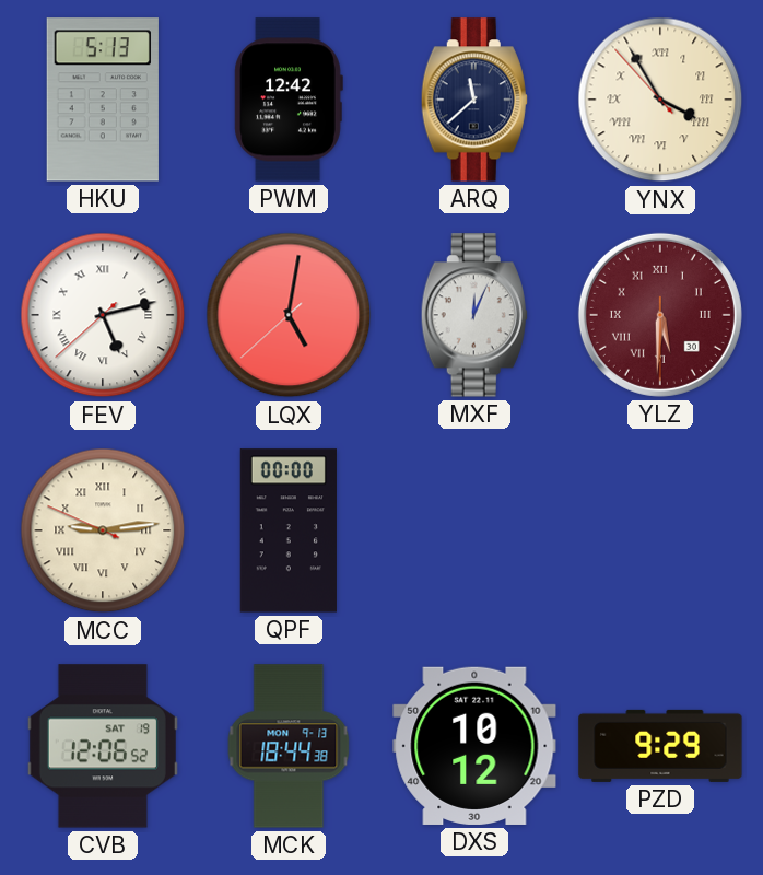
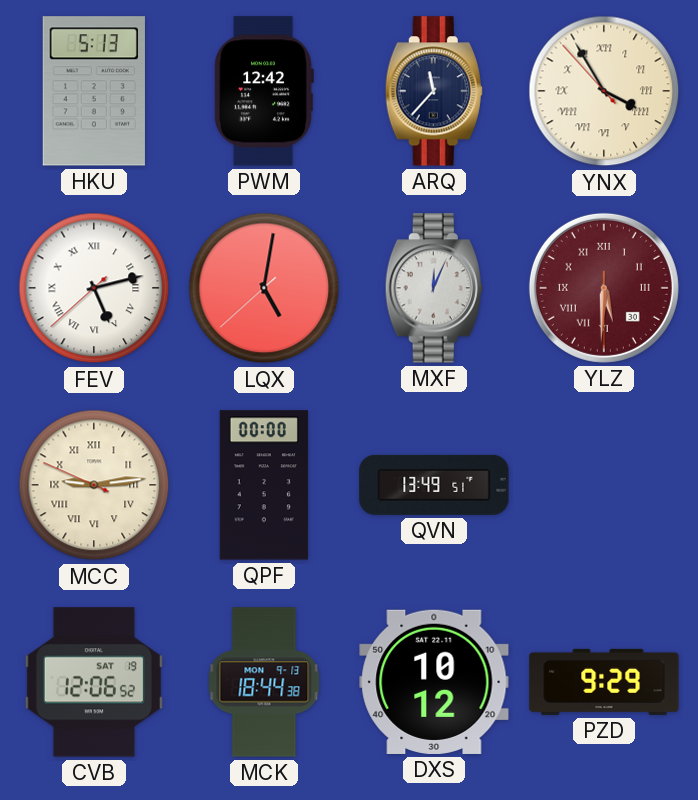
ARQ: 11:38 -> 11:37
QVN: none -> 13:49
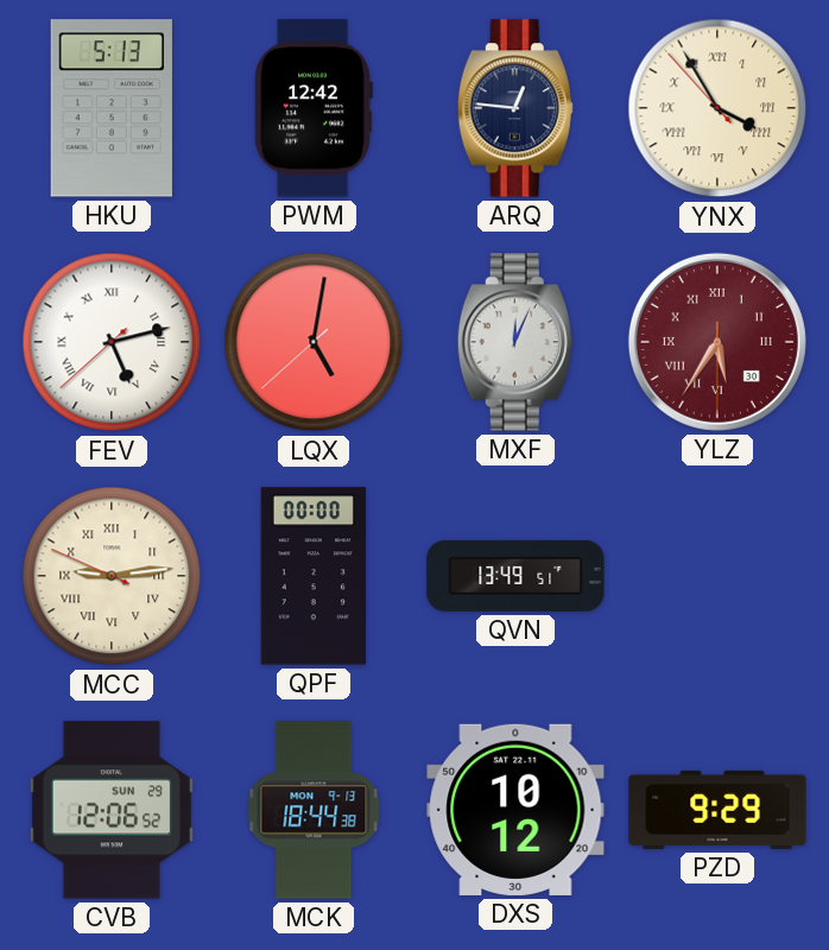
ARQ: 11:37 -> 12:46
YLZ: 5:30 -> 5:35
CVB date: SAT 19 -> SUN 29
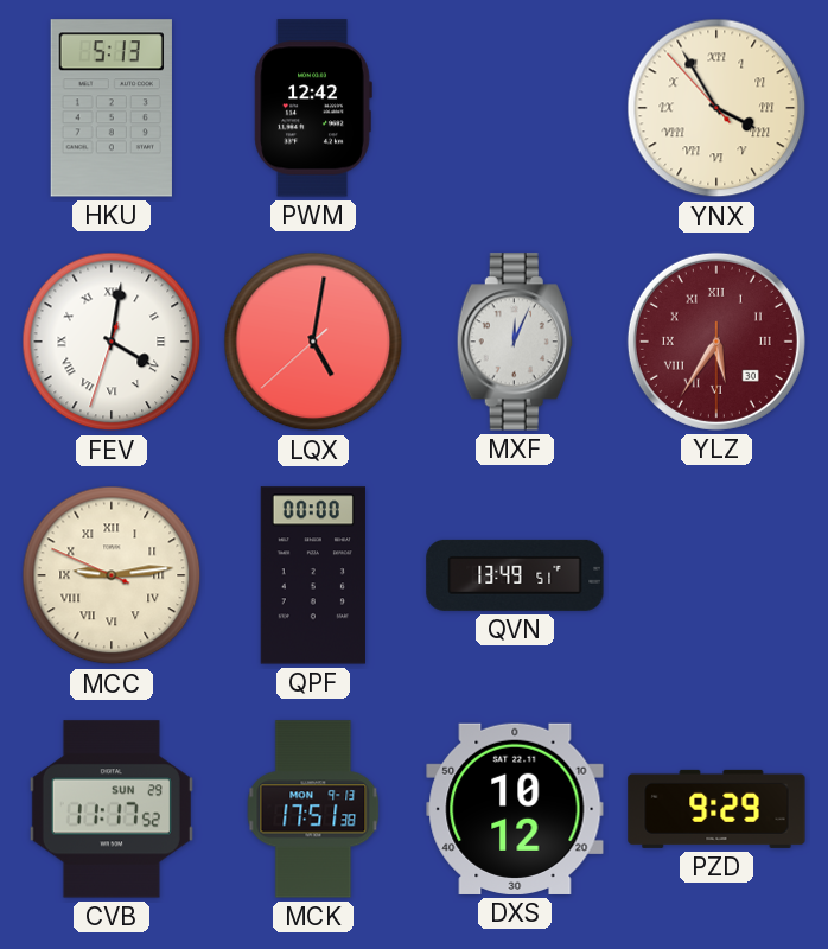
ARQ: 12:46 -> none
FEV: 5:12 -> 4:01
CVB: 12:06 -> 11:17
MCK: 18:44 -> 17:51
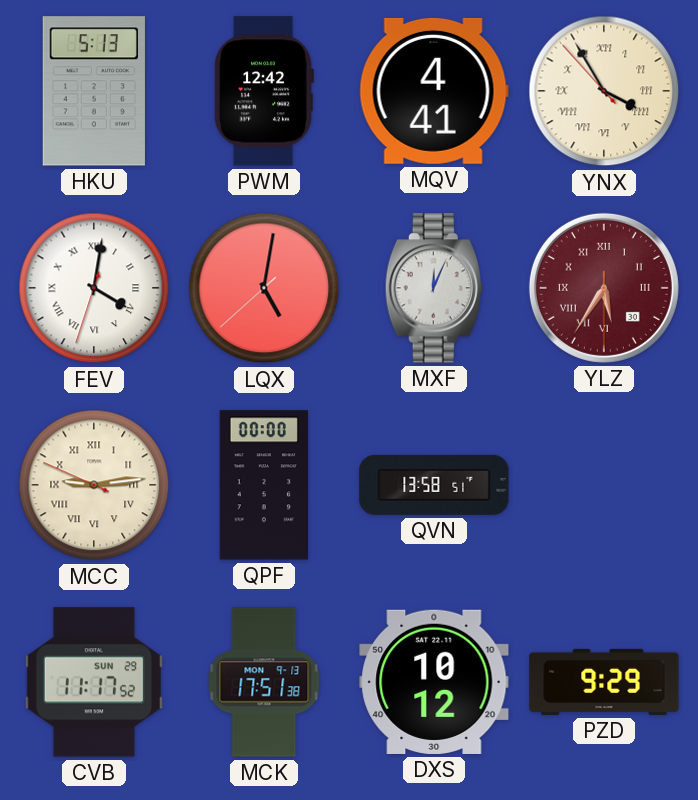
MQV: none -> 4:41
QVN: 13:49 -> 13:58
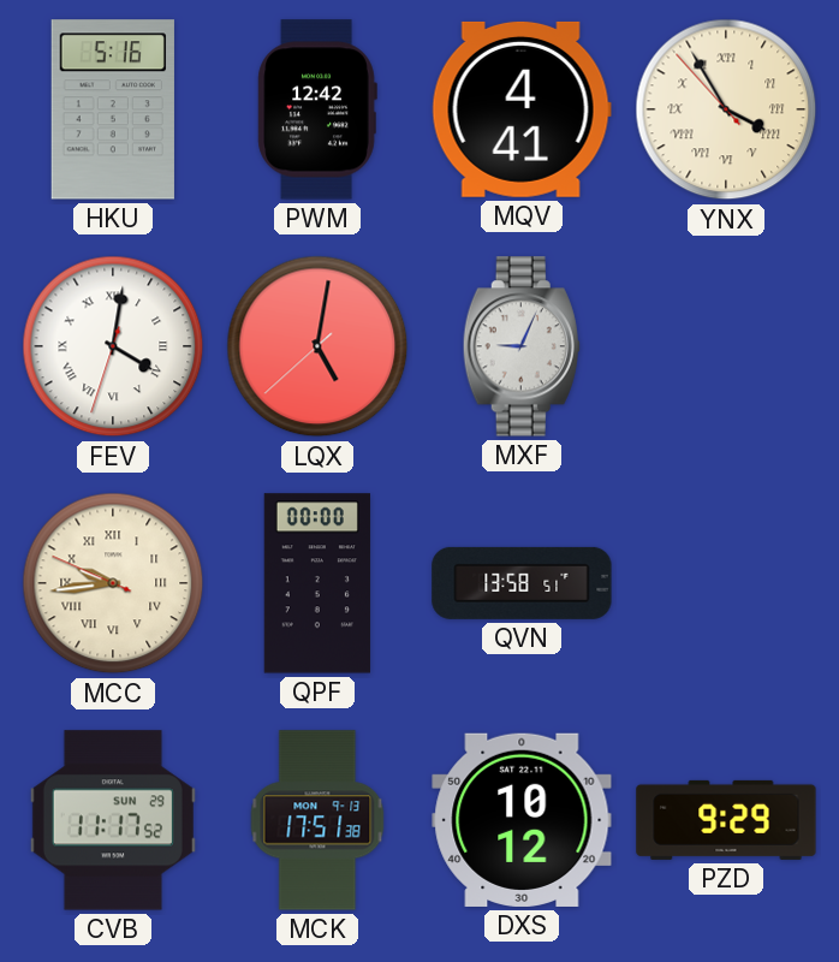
HKU: 5:13 -> 5:16
MXF: 12:04 -> 9:04
YLZ: 5:35 -> none
MCC: 9:13 -> 9:43
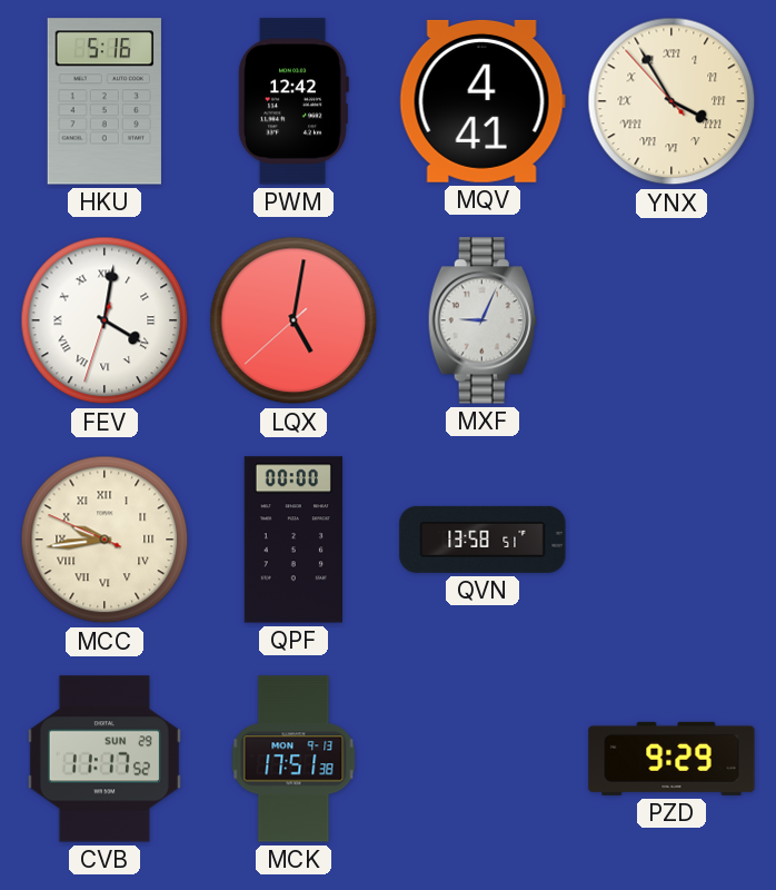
DXS: 10:12 -> none
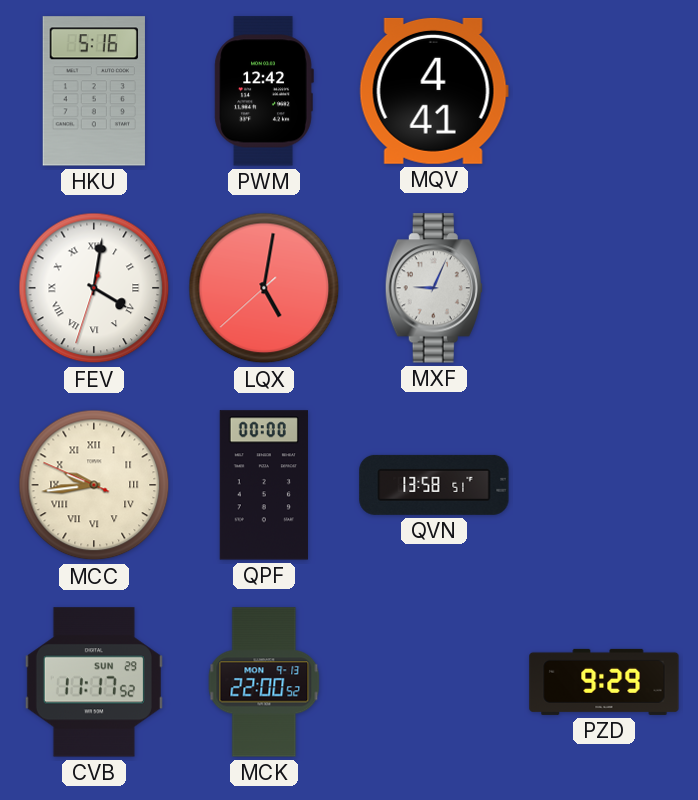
YNX: 3:54 -> none
MCK: 17:51 -> 22:00
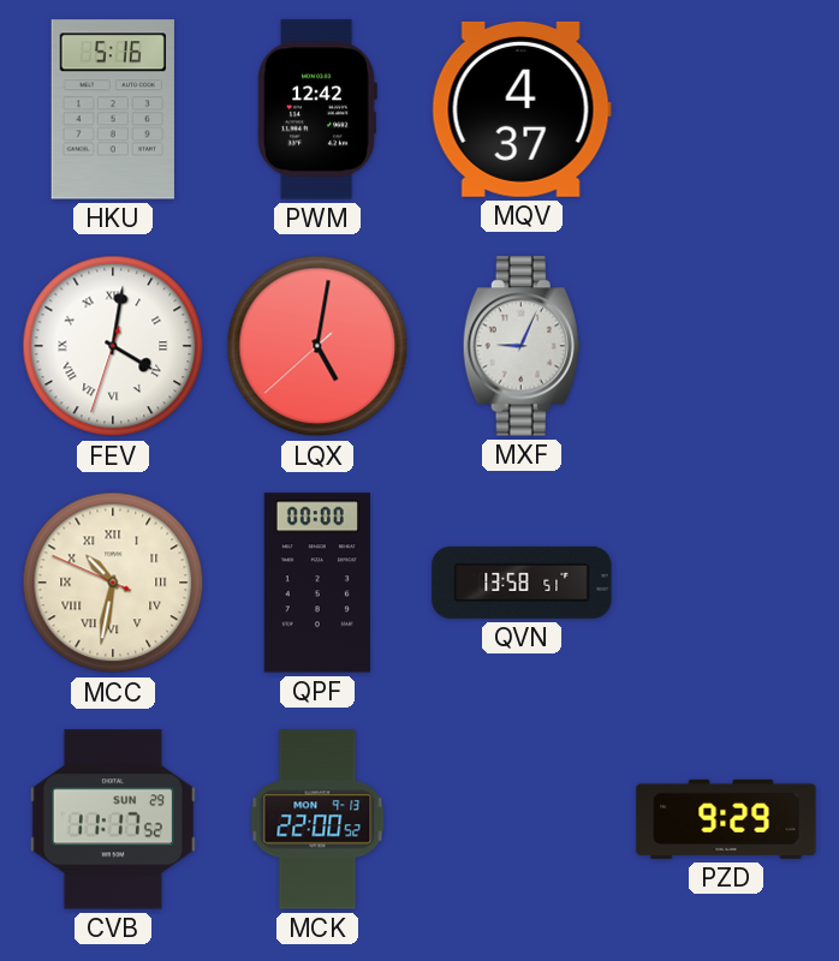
MQV: 4:41 -> 4:37
MCC: 9:43 -> 10:31
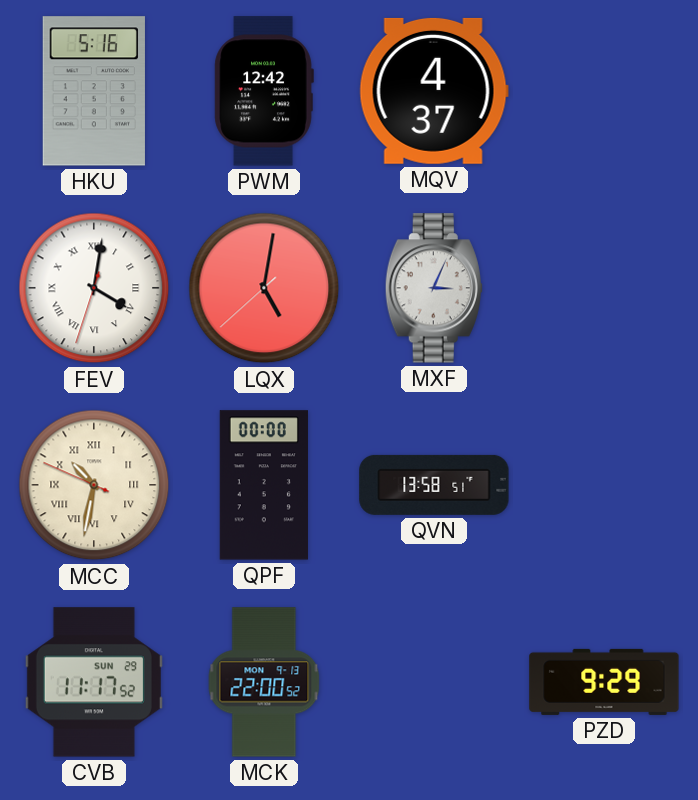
MXF: 9:04 -> 3:04
